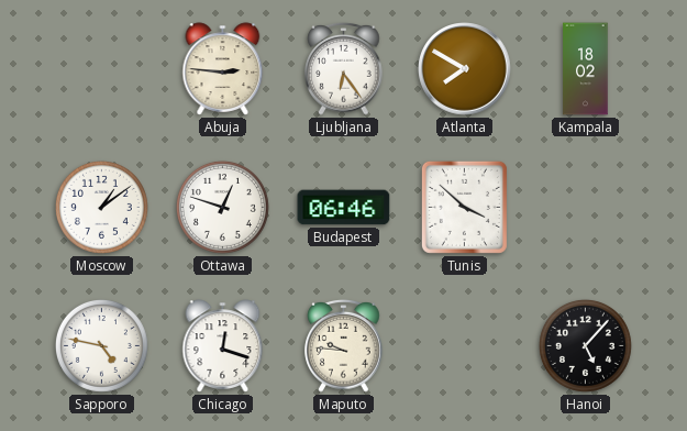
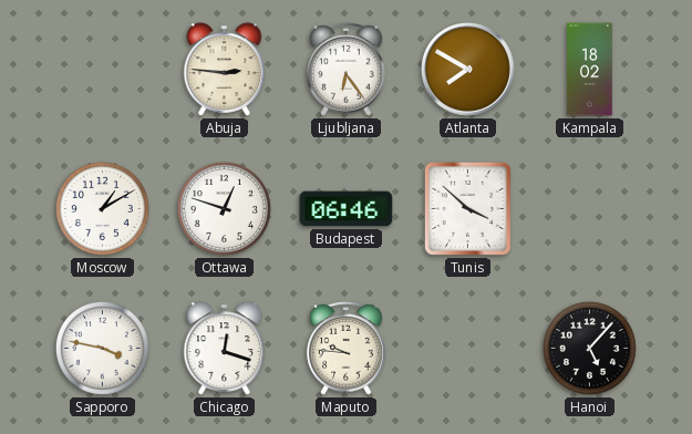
Moscow: 1:09 -> 1:10
Sapporo: 4:47 -> 3:47
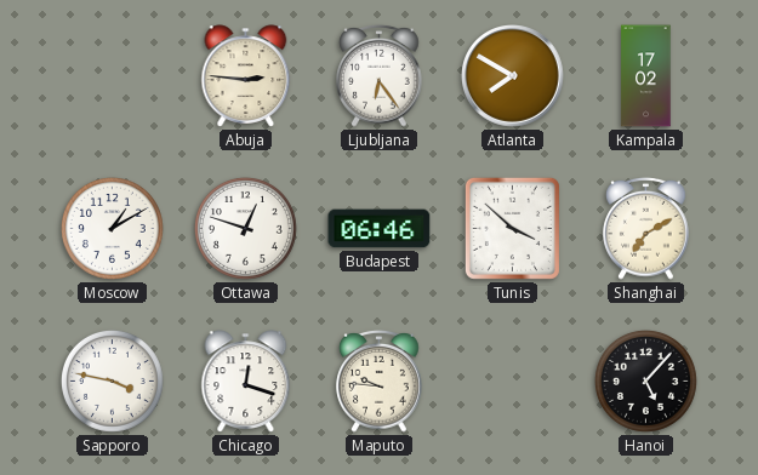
Kampala: 18:02 -> 17:02
Shanghai: none -> 7:10
